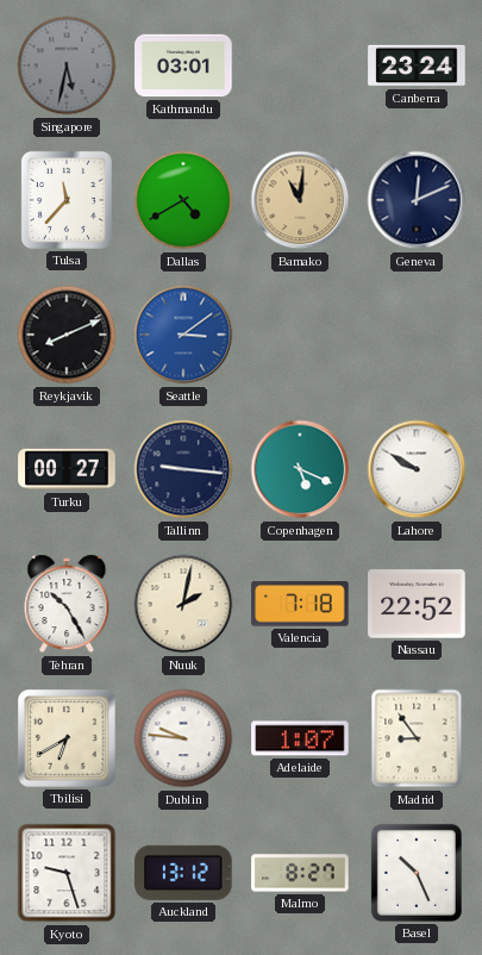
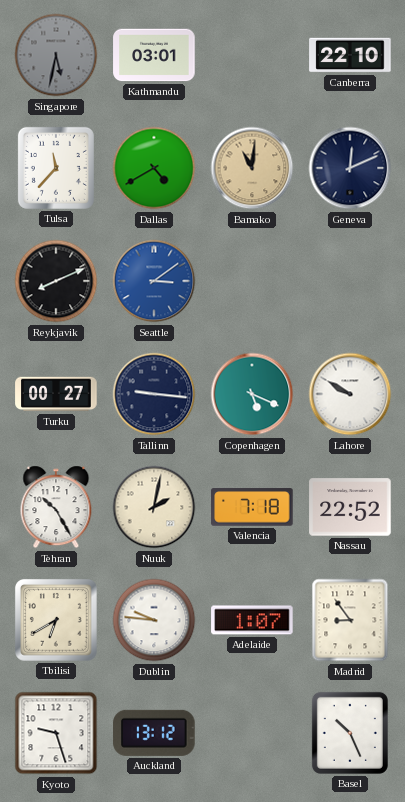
Canberra: 23:24 -> 22:10
Malmo: 8:27 -> none
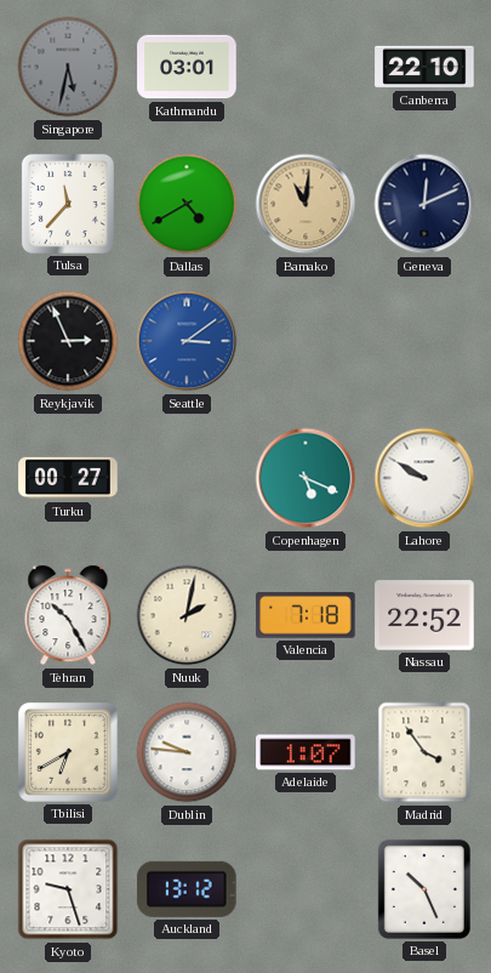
Reykjavik: 8:11 -> 2:56
Tallinn: 9:16 -> none
Madrid: 8:54 -> 3:54
